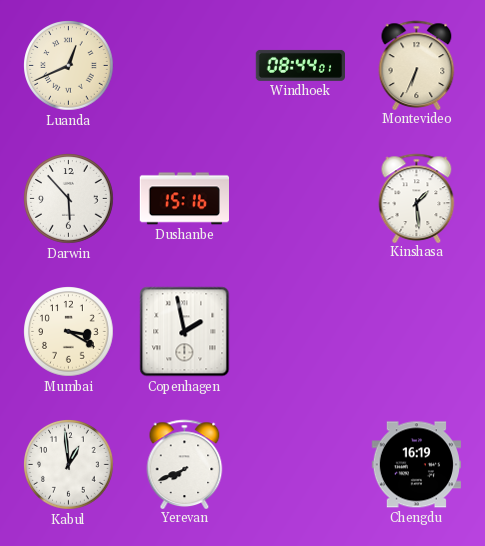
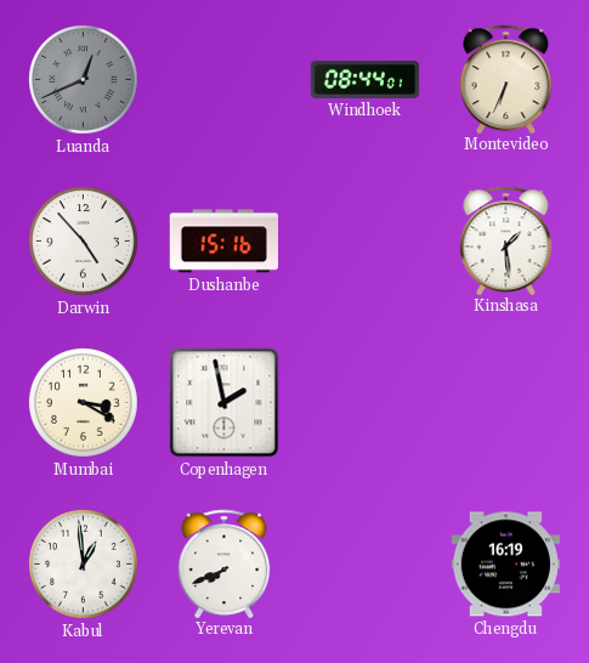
Luanda dial: cream -> grey
Darwin: 5:53 -> 4:53
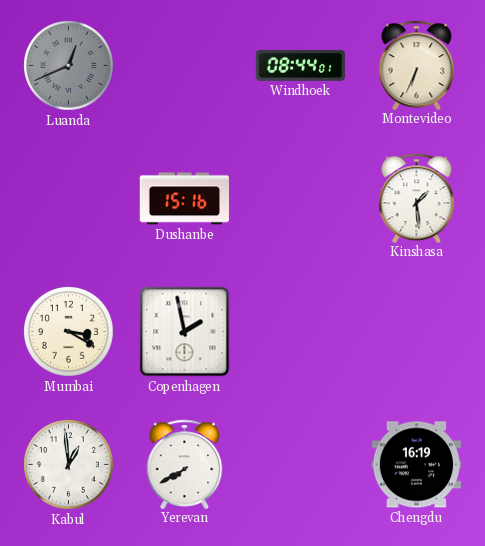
Darwin: 4:53 -> none
Yerevan: 7:41 -> 7:40
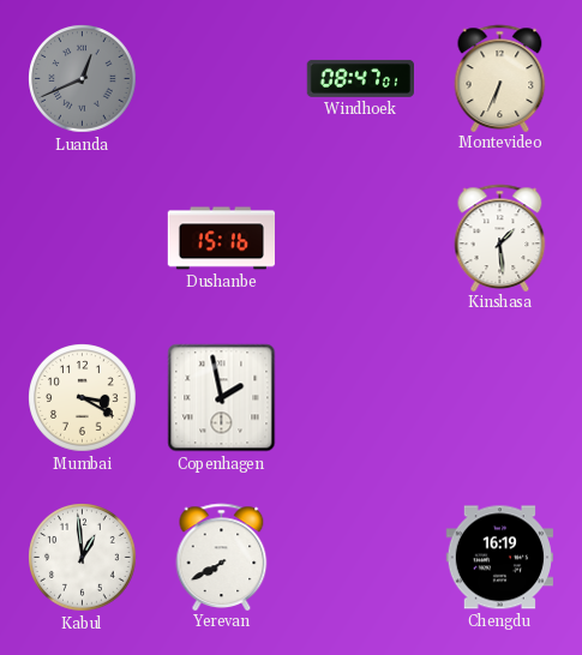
Windhoek: 08:44 -> 08:47
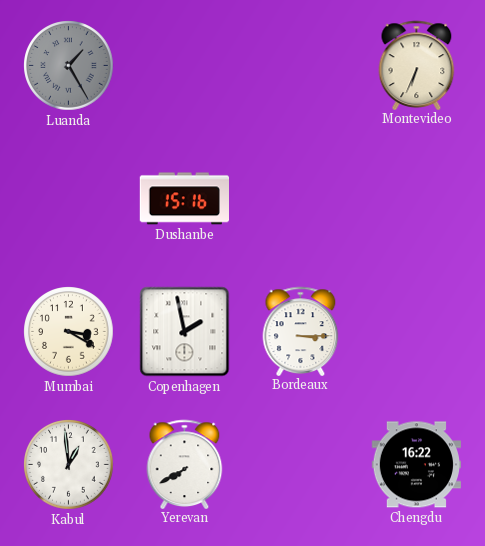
Luanda: 12:41 -> 1:25
Windhoek: 08:47 -> none
Kinshasa: 1:29 -> none
Bordeaux: none -> 3:15
Chengdu: 16:19 -> 16:22
